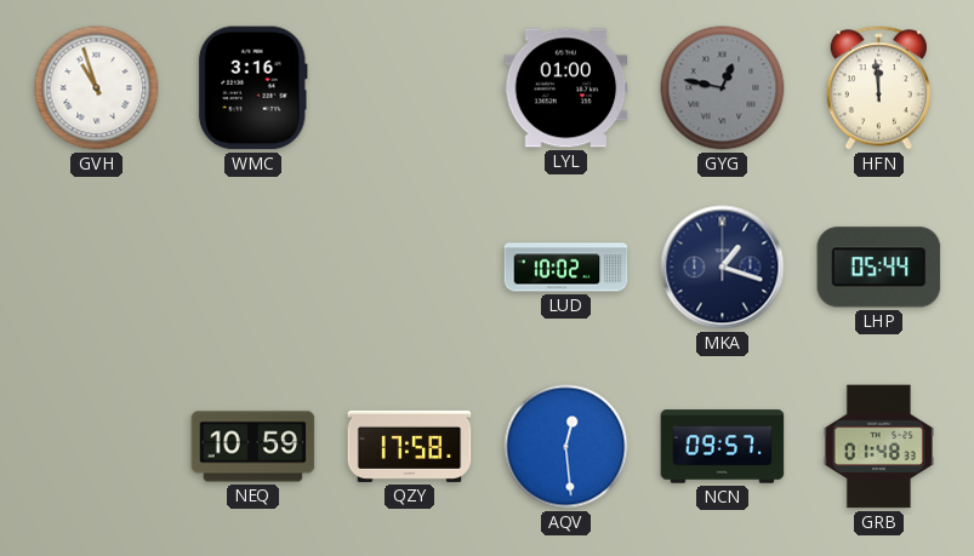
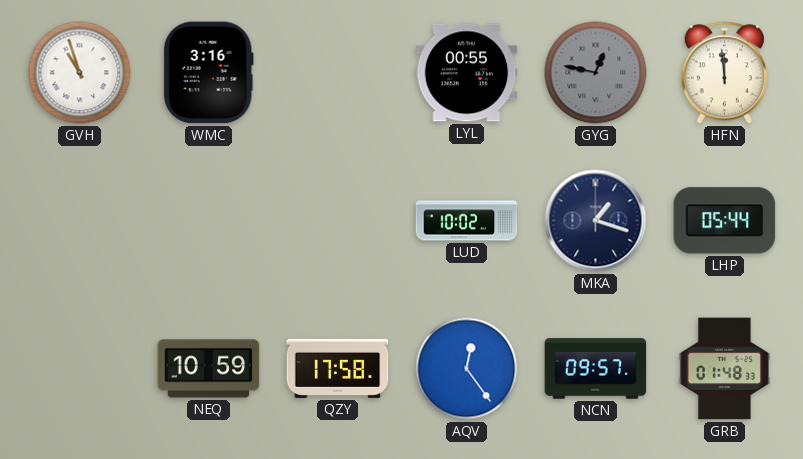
LYL: 01:00 -> 00:55
AQV: 12:29 -> 12:24
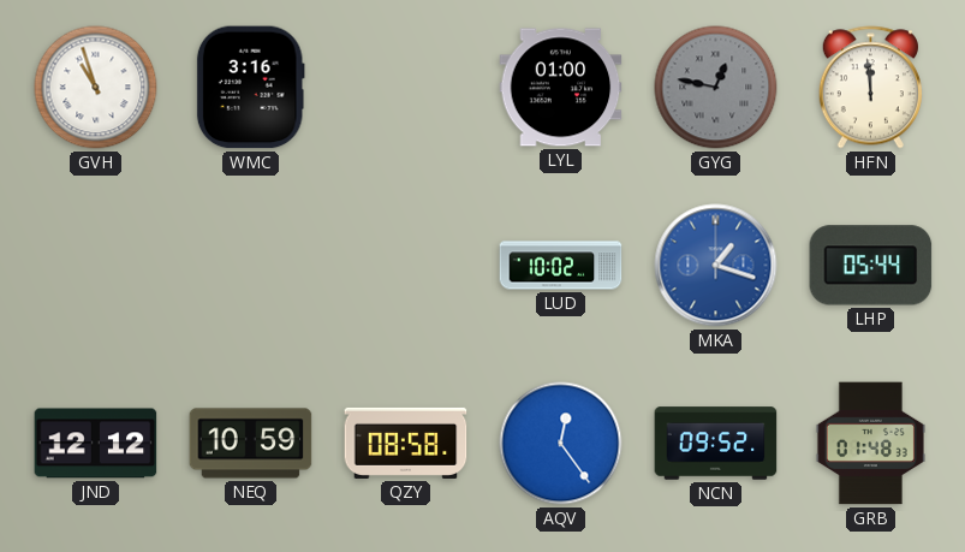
LYL: 00:55 -> 01:00
MKA dial: navy -> blue
JND: none -> 12:12
QZY: 17:58 -> 08:58
NCN: 09:57 -> 09:52
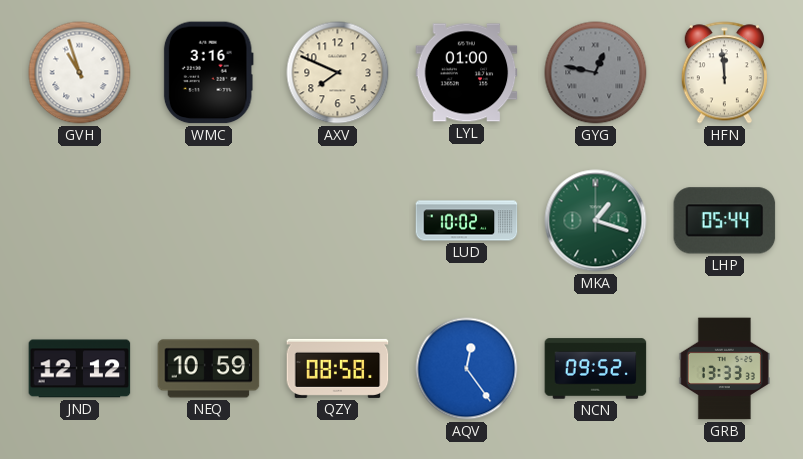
AXV: none -> 7:49
MKA dial: blue -> green
GRB: 01:48 -> 13:33
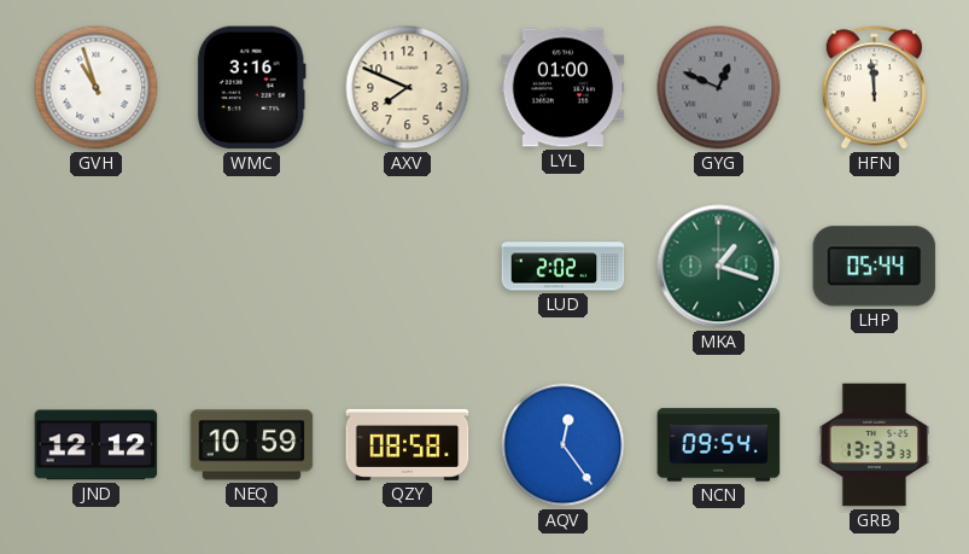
GYG: 12:47 -> 12:49
LUD: 10:02 -> 2:02
NCN: 09:52 -> 09:54
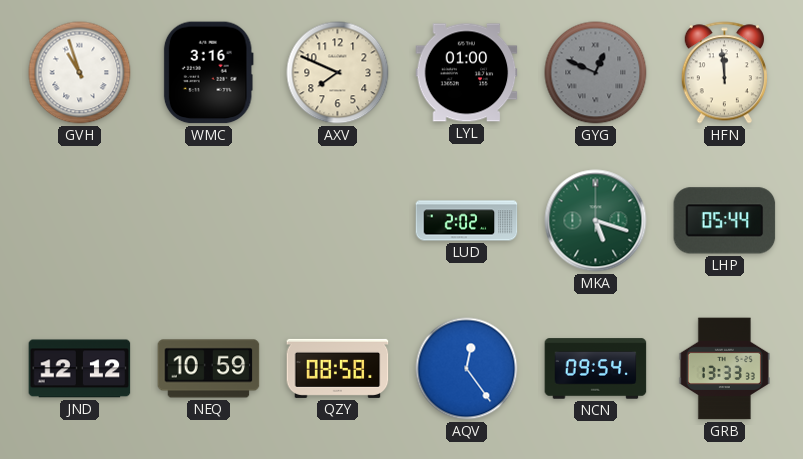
MKA: 1:18 -> 5:18
